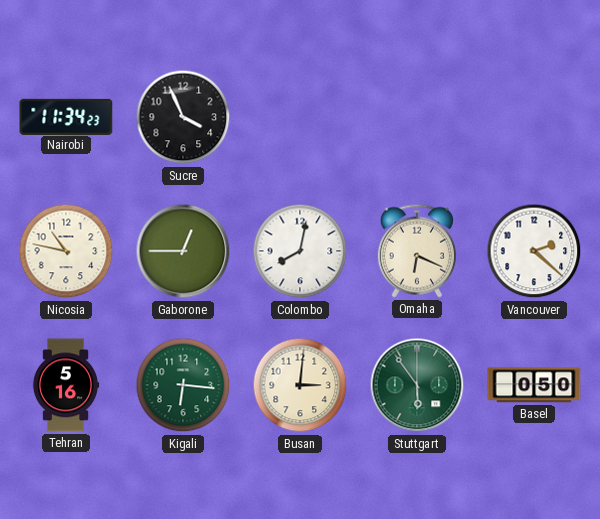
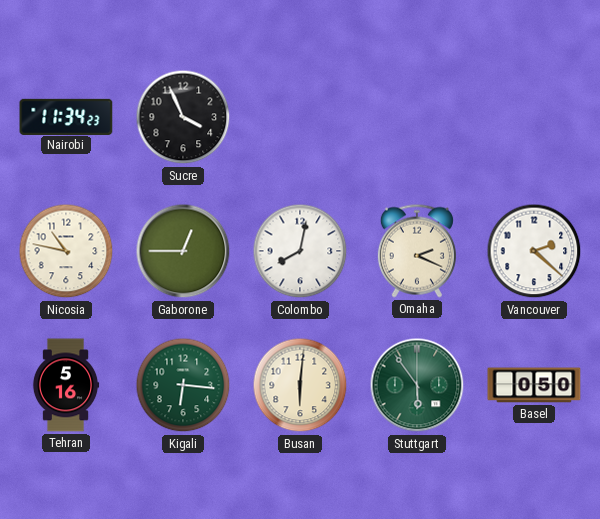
Omaha: 6:19 -> 2:19
Busan: 3:01 -> 6:01
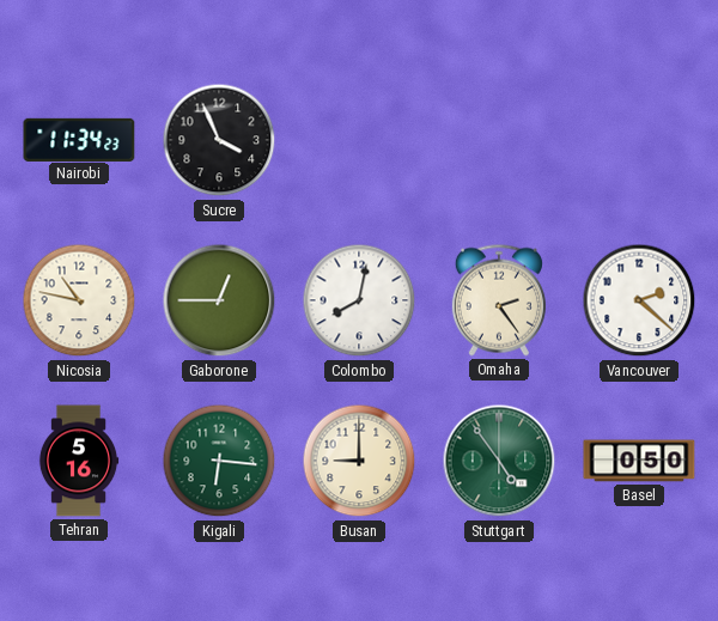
Omaha: 2:19 -> 2:24
Busan: 6:01 -> 9:00
Stuttgart: 5:54 -> 4:54
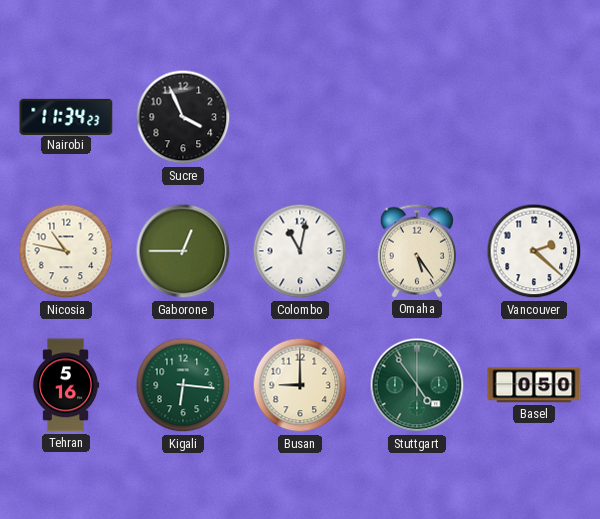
Colombo: 8:02 -> 11:02
Omaha: 2:24 -> 5:24
